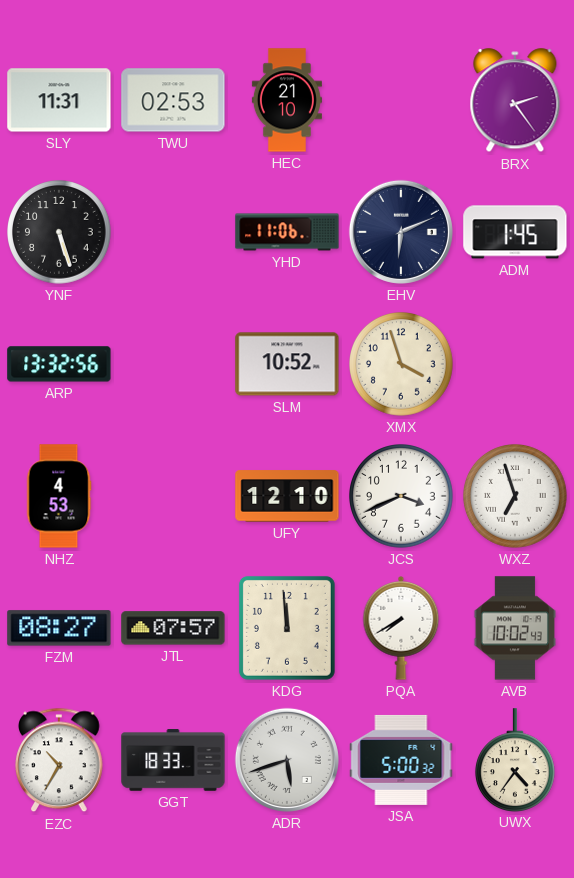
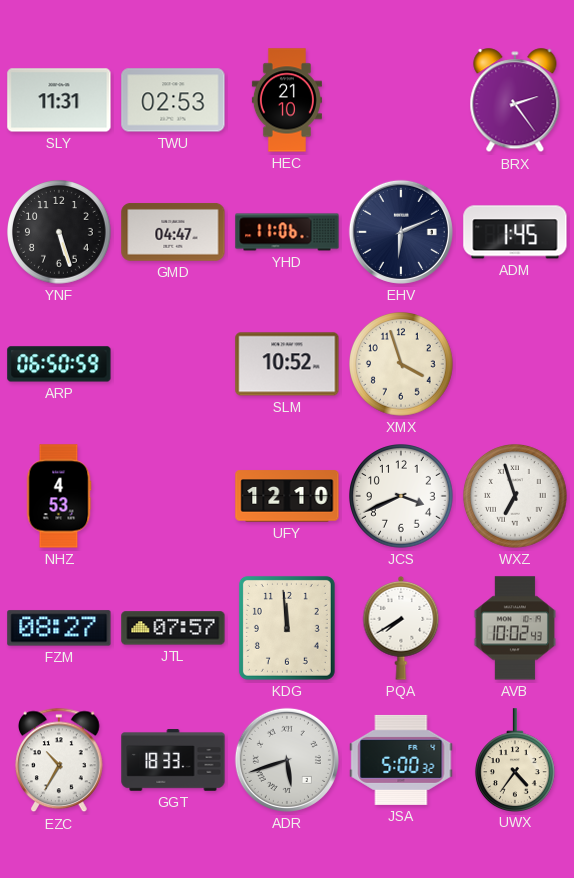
GMD: none -> 04:47
ARP: 13:32 -> 06:50
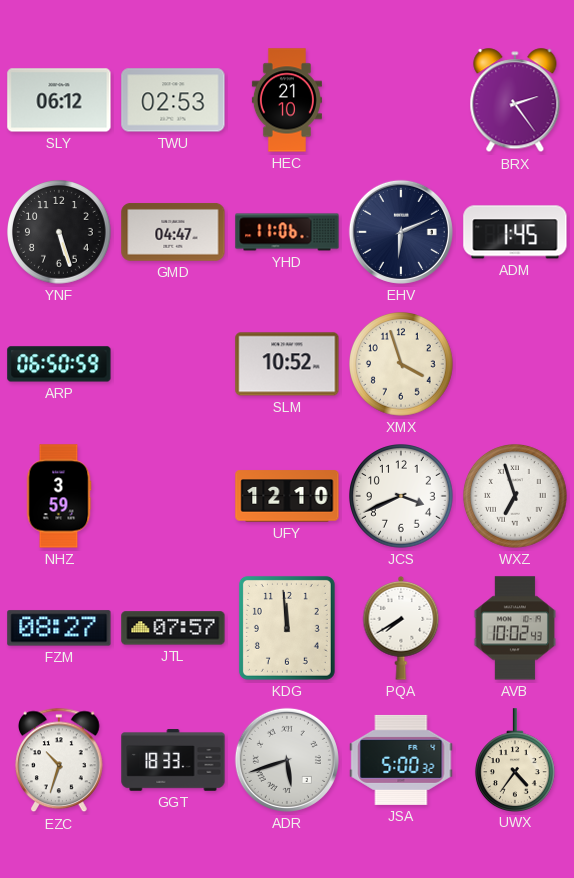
SLY: 11:31 -> 06:12
NHZ: 4:53 -> 3:59
EZC: 10:35 -> 10:33
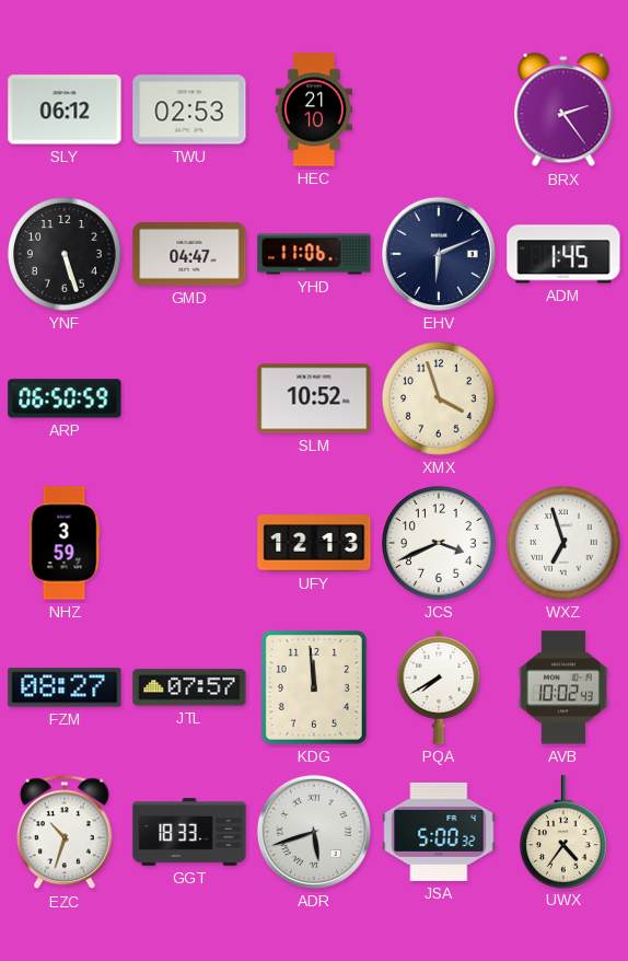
UFY: 12:10 -> 12:13
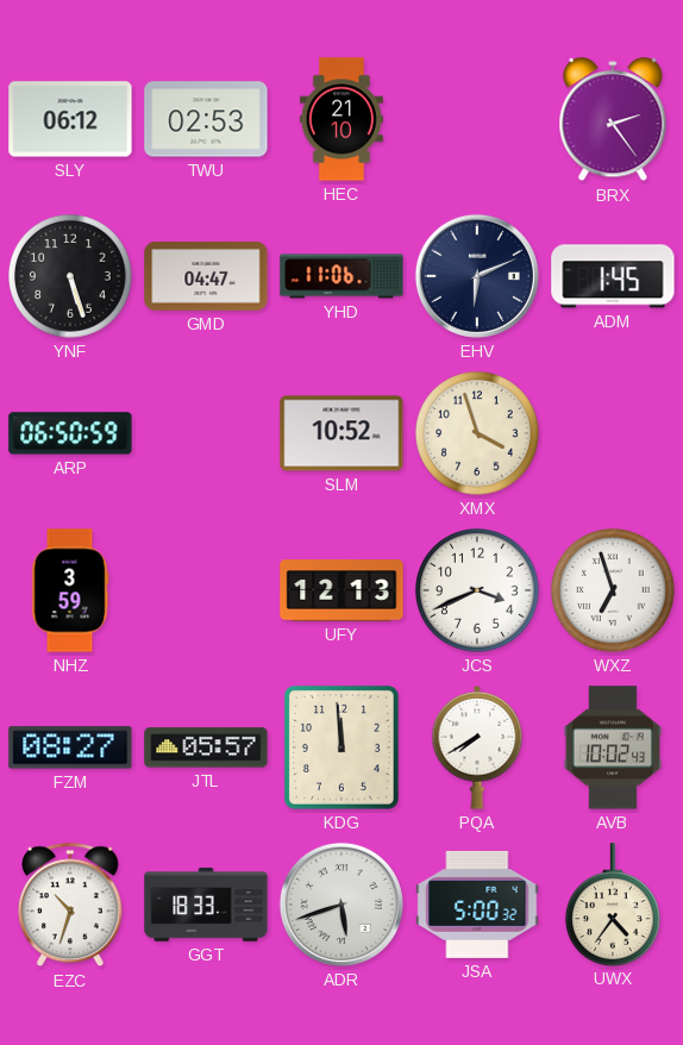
JTL: 07:57 -> 05:57
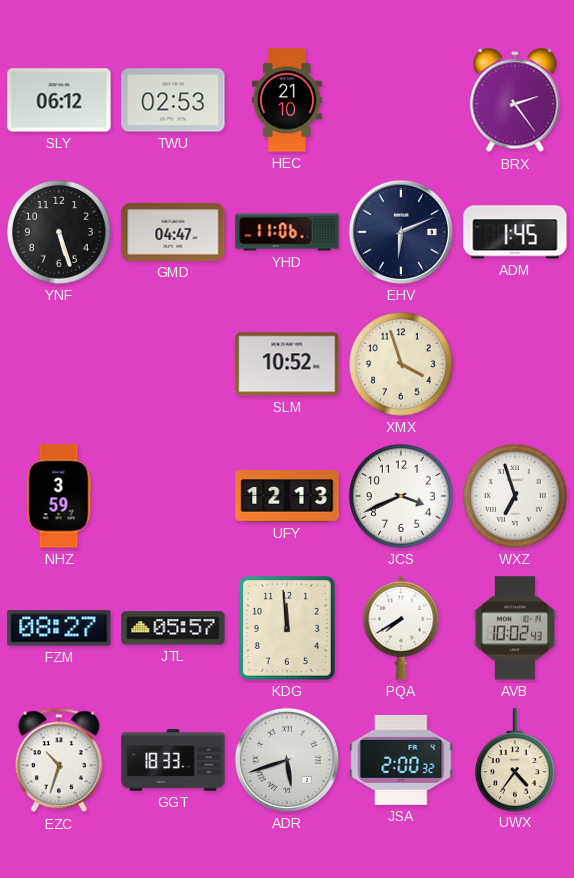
ARP: 06:50 -> none
JSA: 5:00 -> 2:00
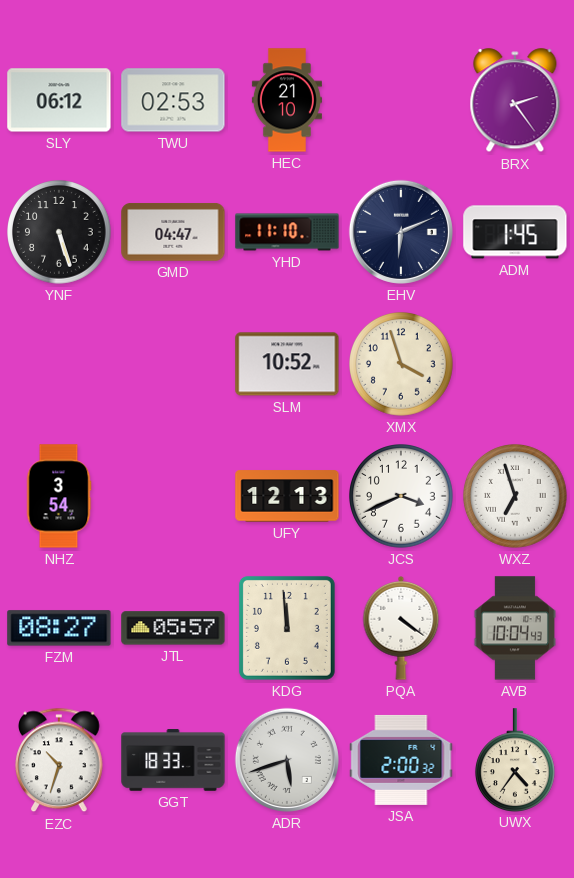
YHD: 11:06 -> 11:10
NHZ: 3:59 -> 3:54
PQA: 7:40 -> 4:21
AVB: 10:02 -> 10:04
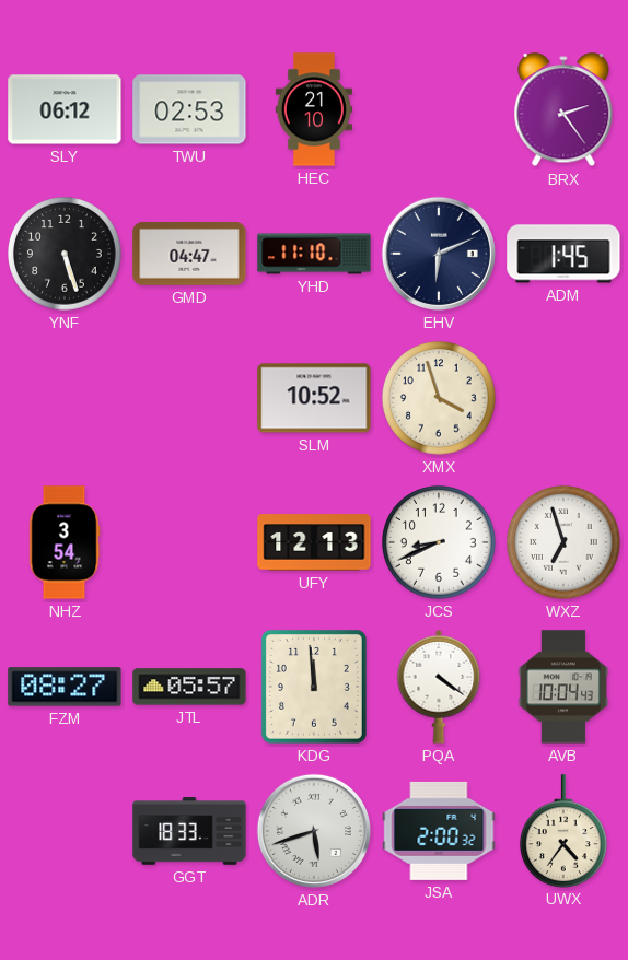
JCS: 3:41 -> 8:41
EZC: 10:33 -> none
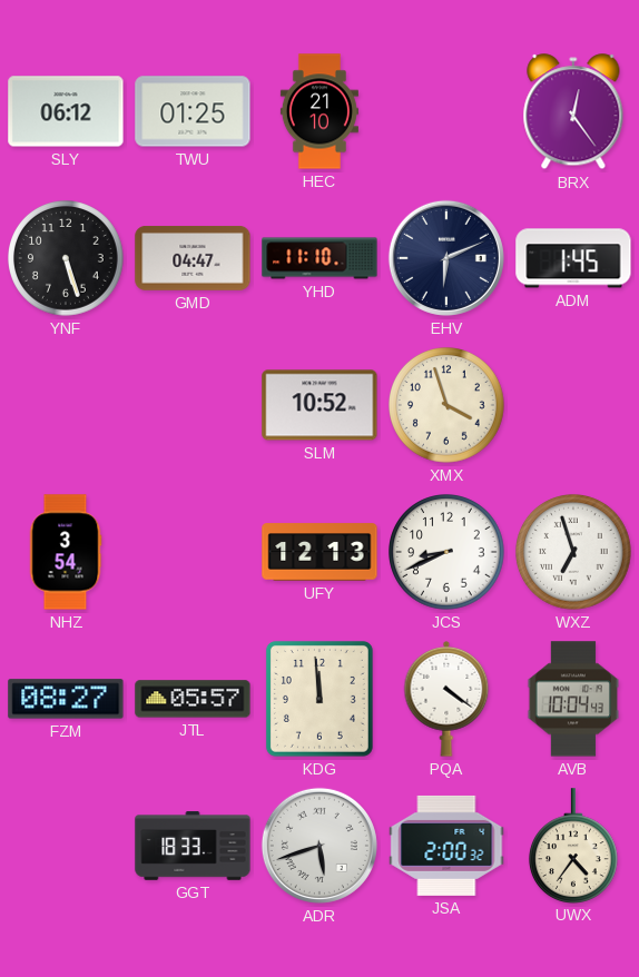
TWU: 02:53 -> 01:25
BRX: 2:24 -> 12:24
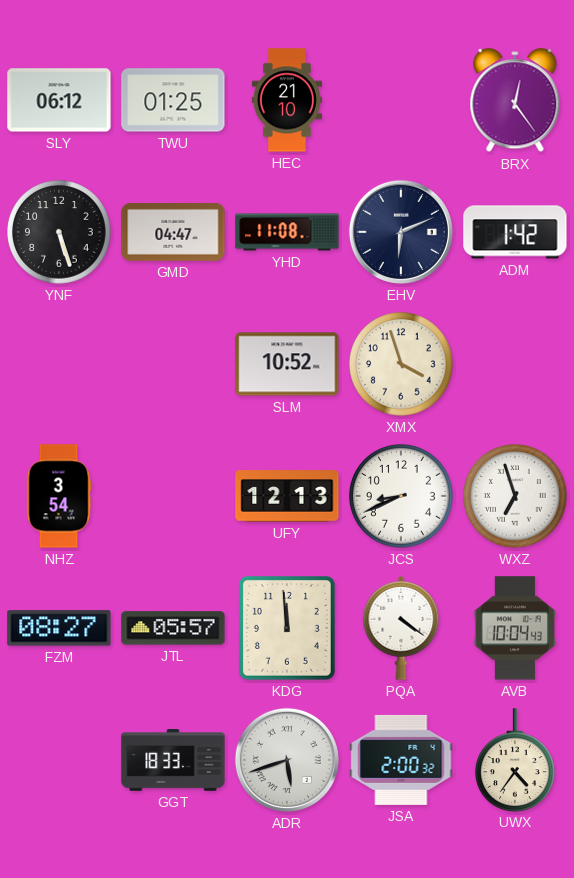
YHD: 11:10 -> 11:08
ADM: 1:45 -> 1:42
